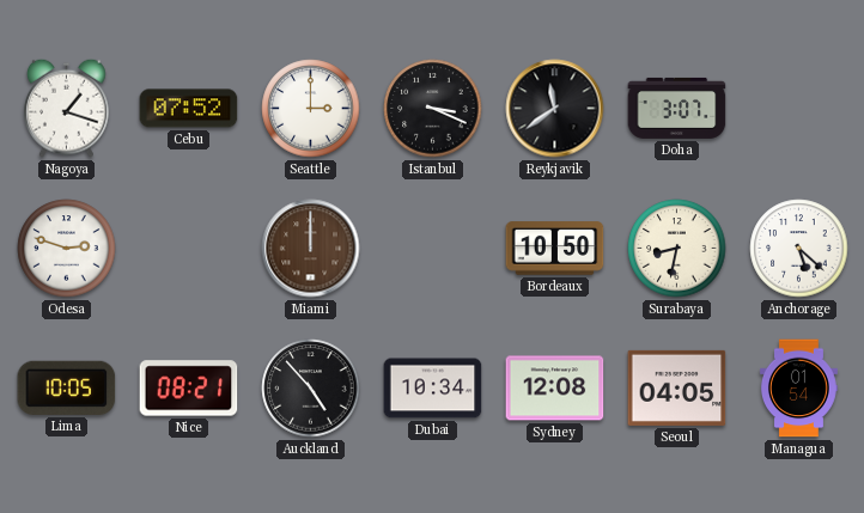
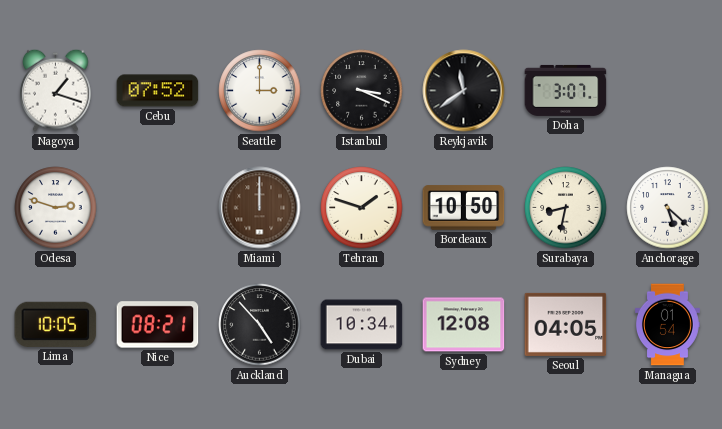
Tehran: none -> 1:48
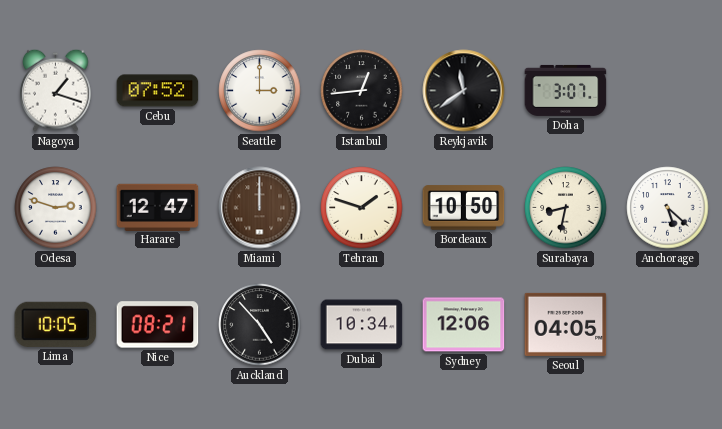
Istanbul: 3:19 -> 12:44
Harare: none -> 12:47
Sydney: 12:08 -> 12:06
Managua: 01:54 -> none
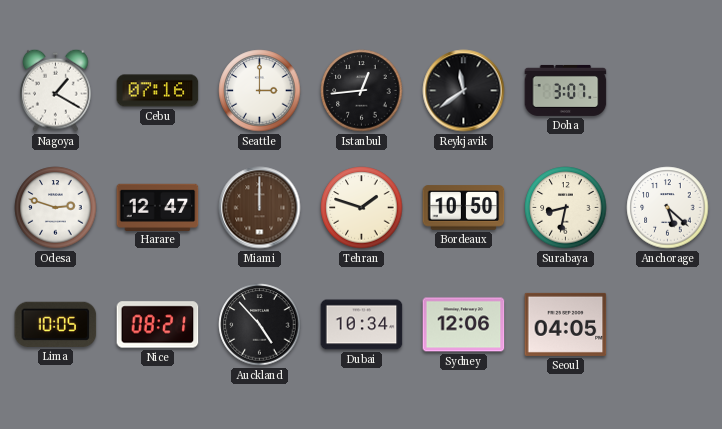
Nagoya: 1:18 -> 1:20
Cebu: 07:52 -> 07:16
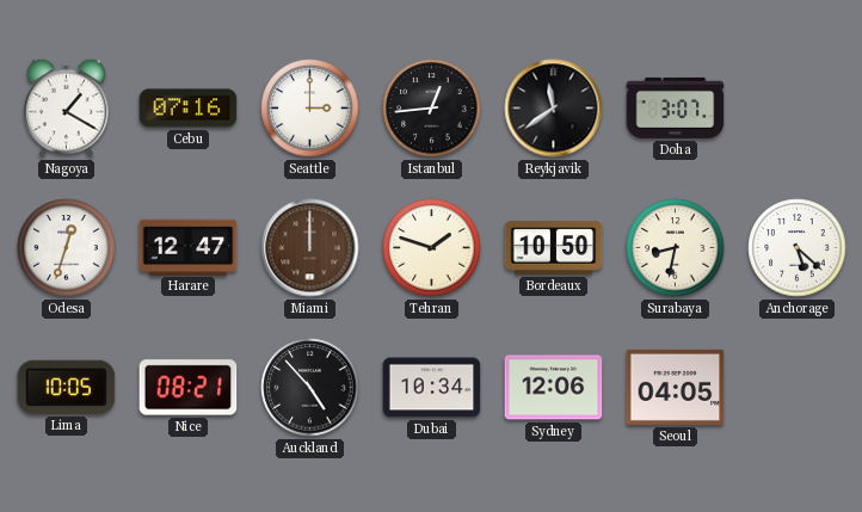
Odesa: 2:48 -> 12:33
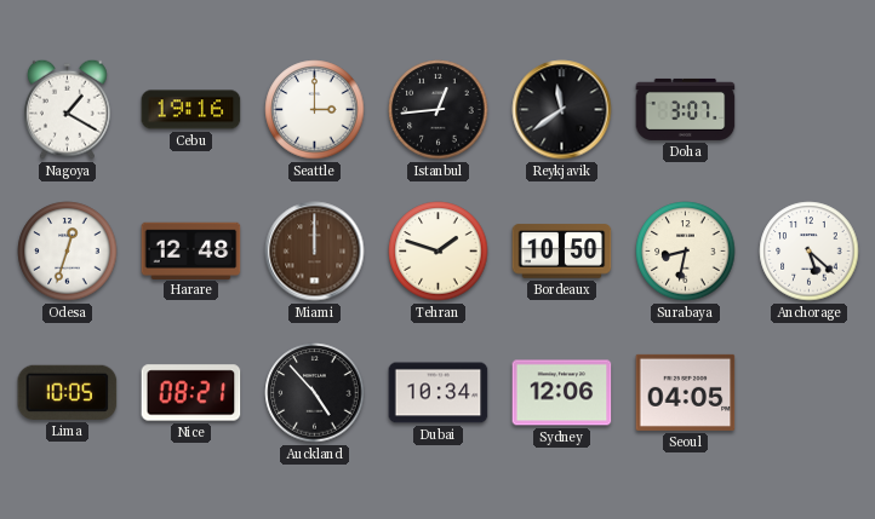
Cebu: 07:16 -> 19:16
Harare: 12:47 -> 12:48
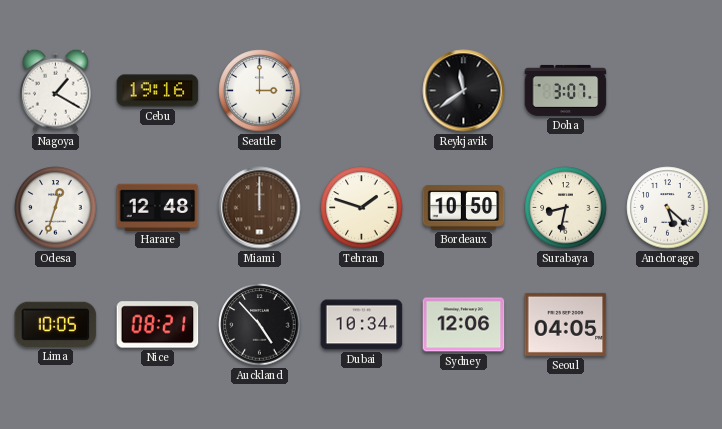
Istanbul: 12:44 -> none
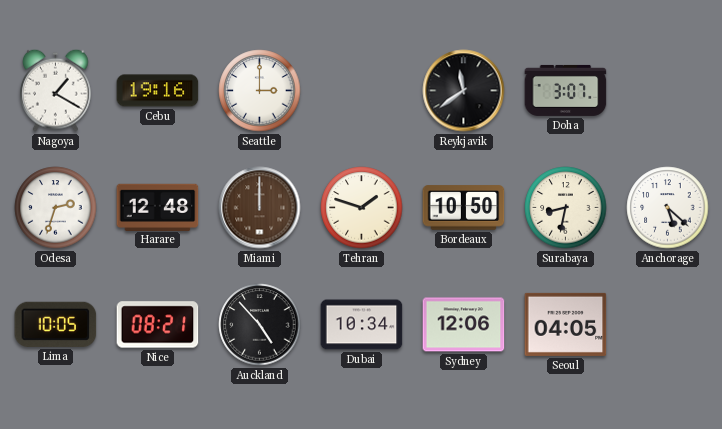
Odesa: 12:33 -> 2:33
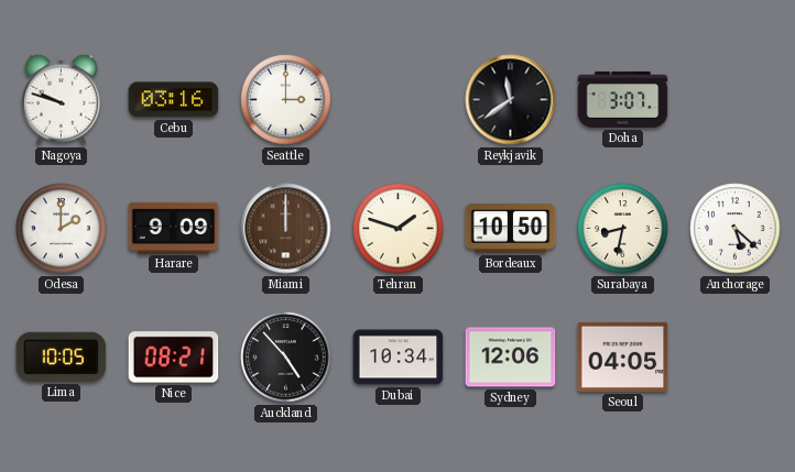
Nagoya: 1:20 -> 9:48
Cebu: 19:16 -> 03:16
Odesa: 2:33 -> 2:00
Harare: 12:48 -> 9:09
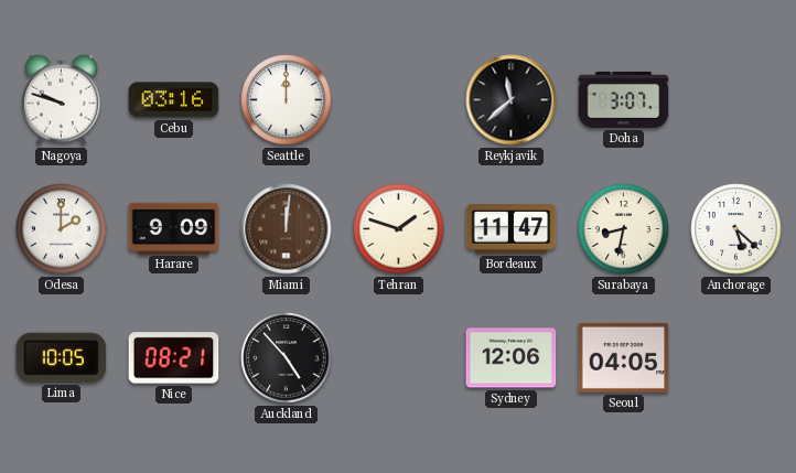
Seattle: 3:00 -> 12:00
Reykjavik: 11:39 -> 11:38
Miami: 12:00 -> 12:01
Bordeaux: 10:50 -> 11:47
Dubai: 10:34 -> none
